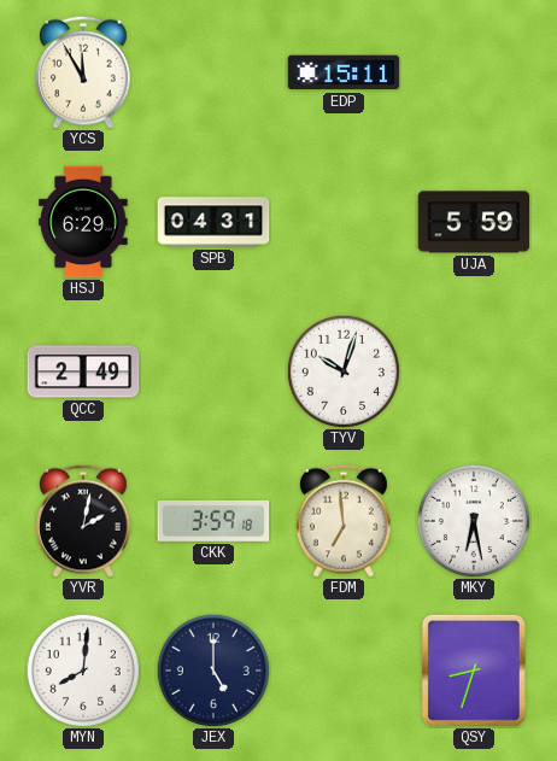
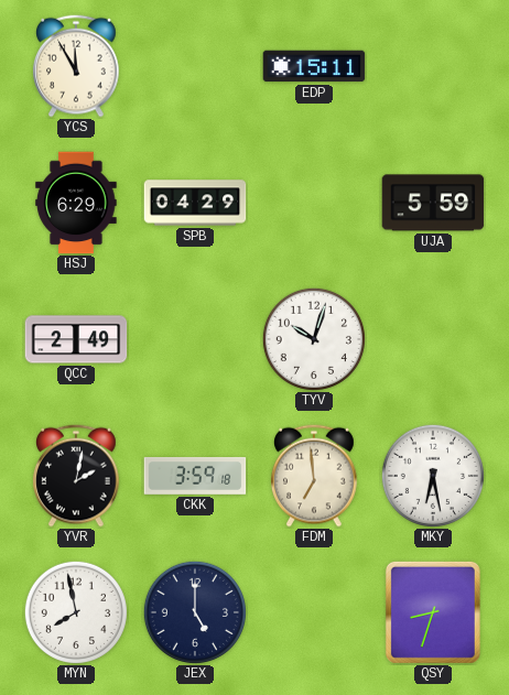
SPB: 04:31 -> 04:29
MYN: 8:01 -> 7:58
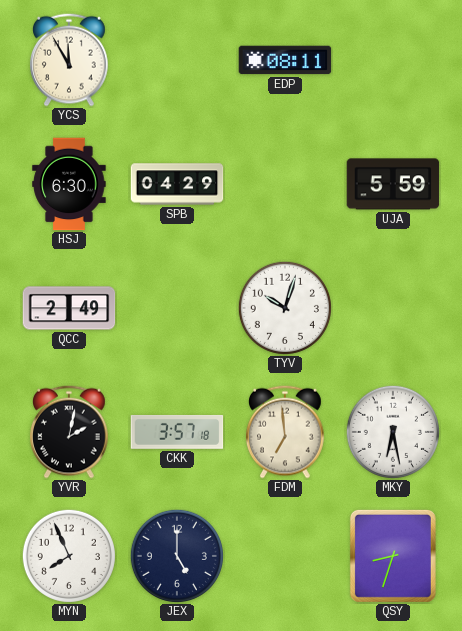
EDP: 15:11 -> 08:11
HSJ: 6:29 -> 6:30
CKK: 3:59 -> 3:57
MYN: 7:58 -> 7:56
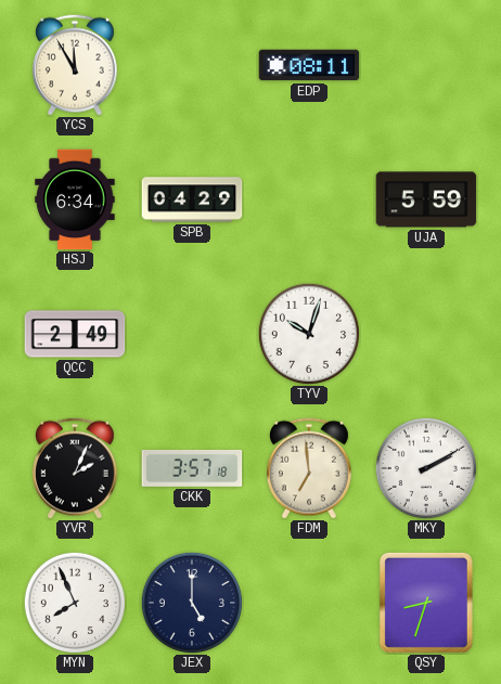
HSJ: 6:30 -> 6:34
YVR: 2:02 -> 2:04
MKY: 6:28 -> 2:10
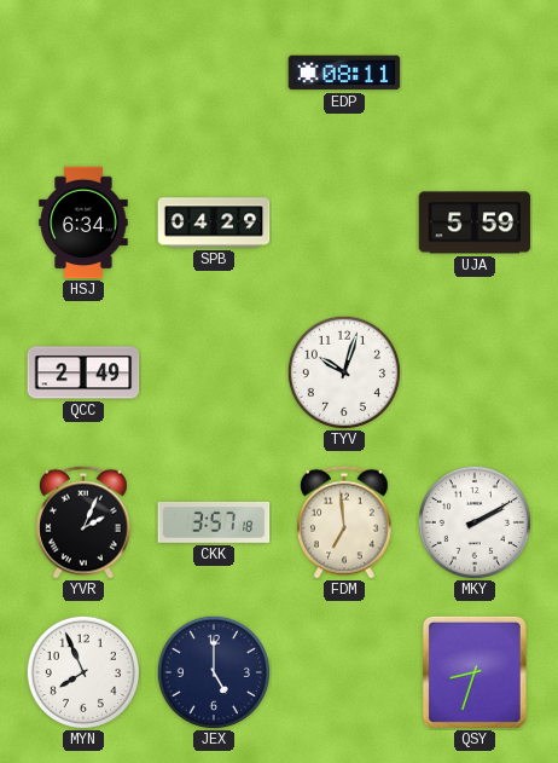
YCS: 11:55 -> none
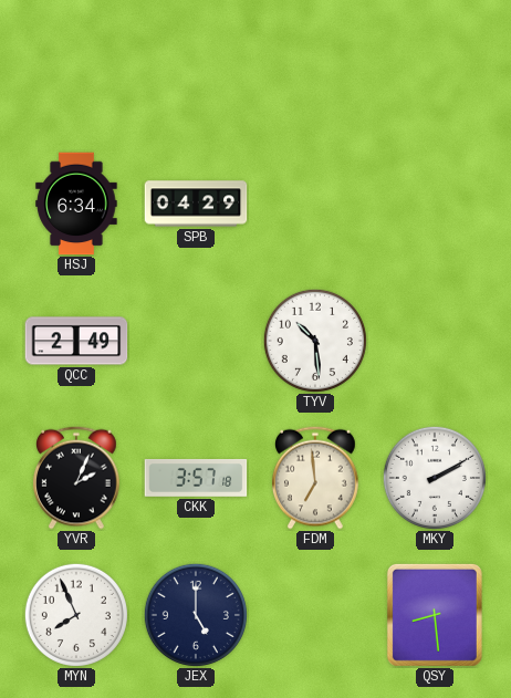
EDP: 08:11 -> none
UJA: 5:59 -> none
TYV: 10:03 -> 10:29
QSY: 8:33 -> 8:29
